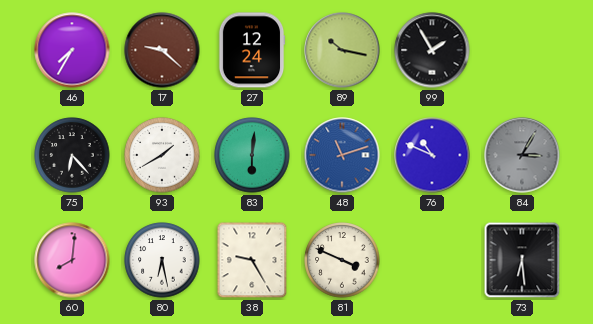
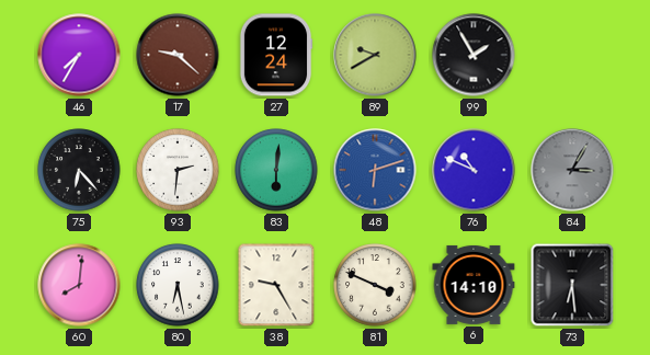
89: 10:17 -> 9:40
93: 1:40 -> 2:31
48: 11:12 -> 6:12
6: none -> 14:10
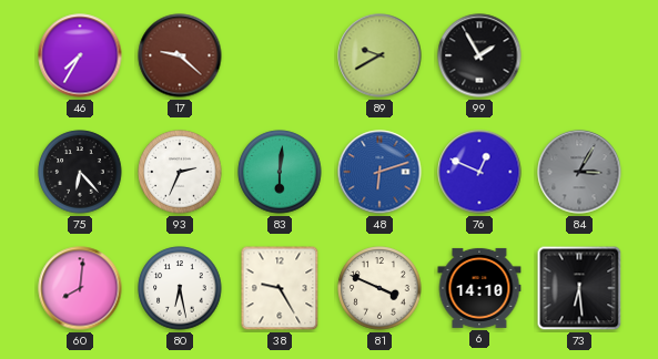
27: 12:24 -> none
93: 2:31 -> 2:34
76: 10:49 -> 12:49
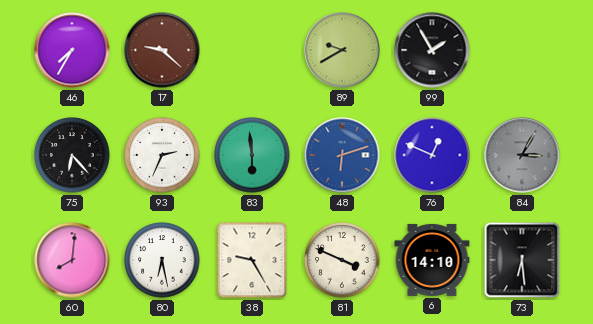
83: 6:01 -> 5:59
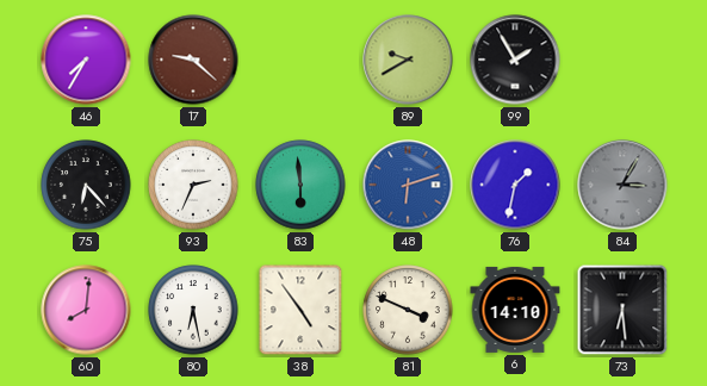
76: 12:49 -> 1:32
38: 9:25 -> 4:54
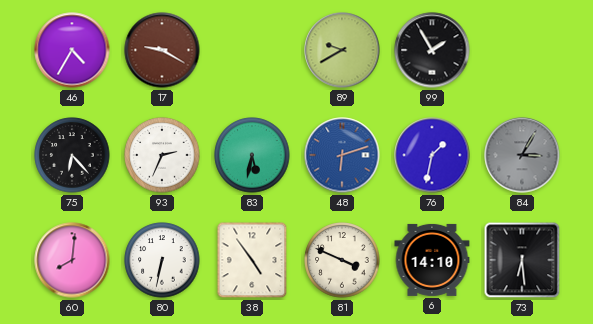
46: 7:35 -> 4:35
17: 9:22 -> 9:20
83: 5:59 -> 5:32
80: 6:28 -> 6:32
